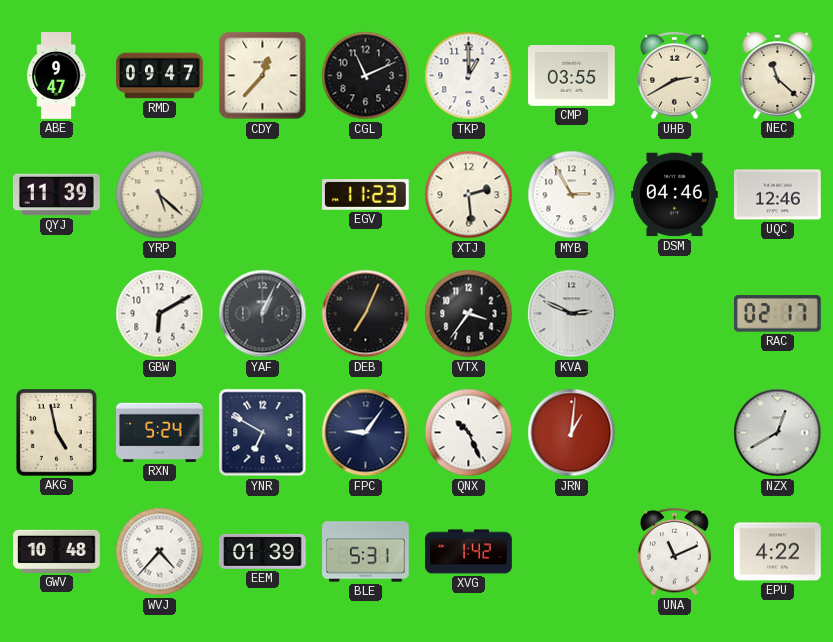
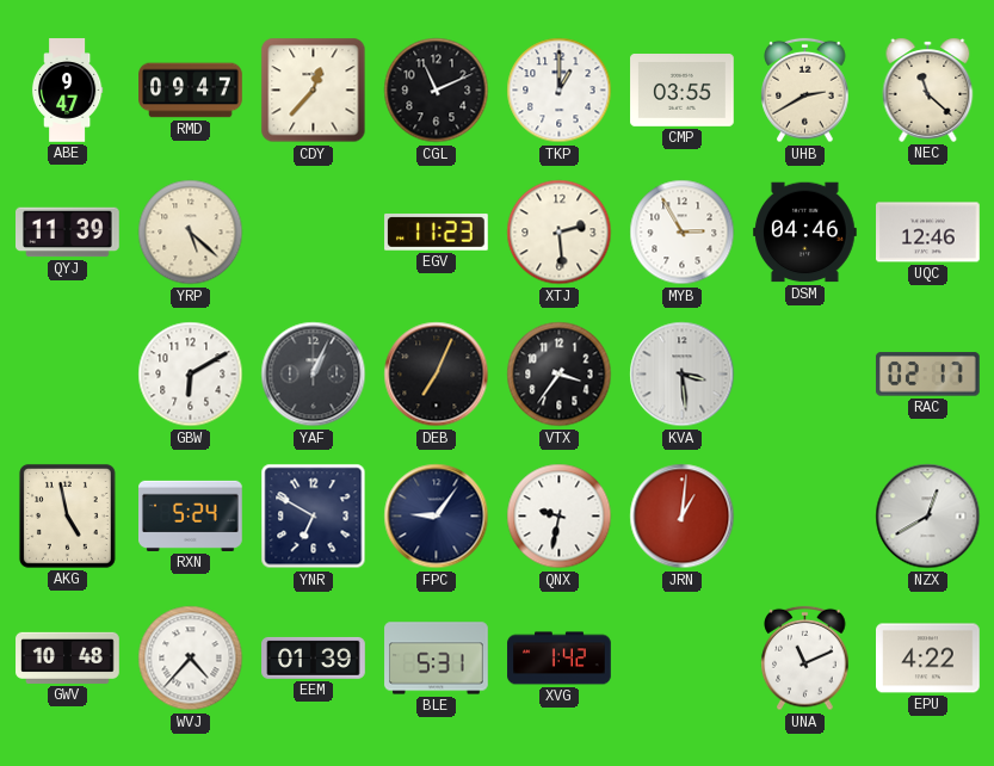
KVA: 2:49 -> 3:29
QNX: 10:26 -> 9:32
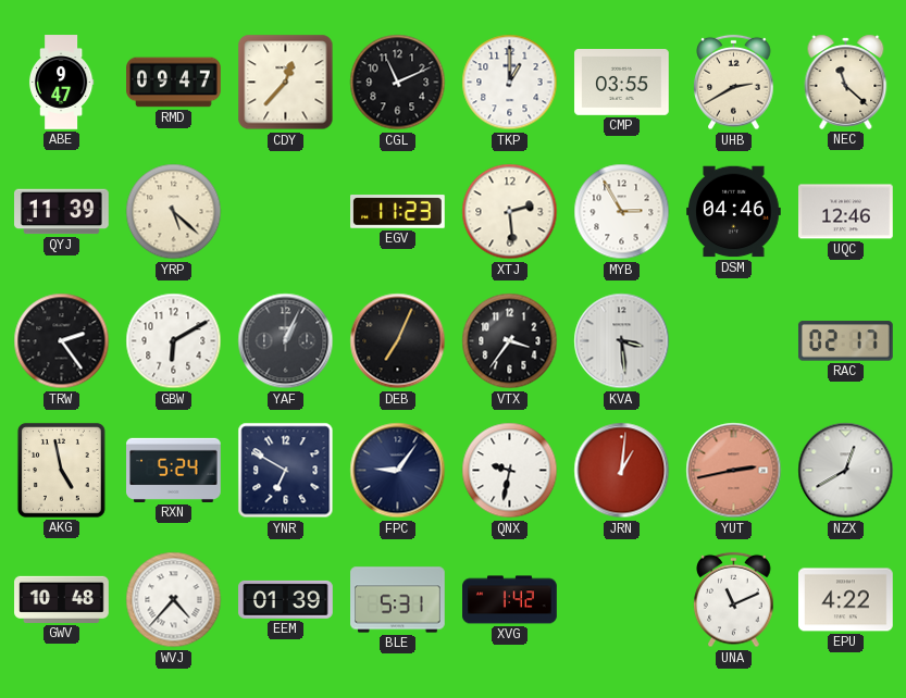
TRW: none -> 2:24
YUT: none -> 2:43
